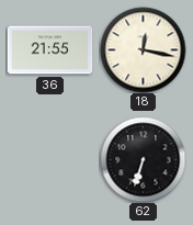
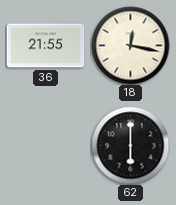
62: 6:33 -> 6:00
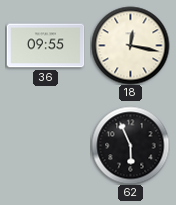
36: 21:55 -> 09:55
62: 6:00 -> 5:56
